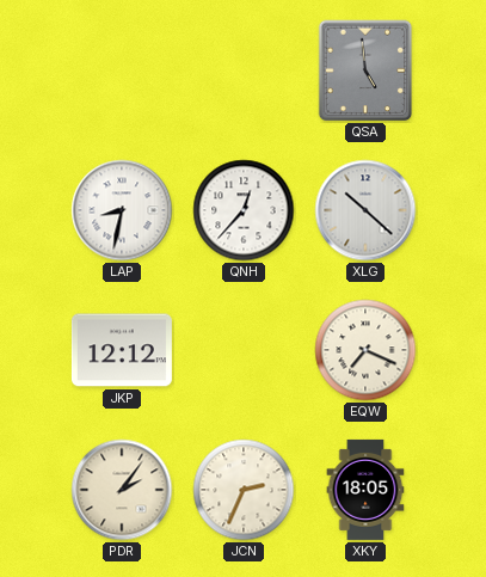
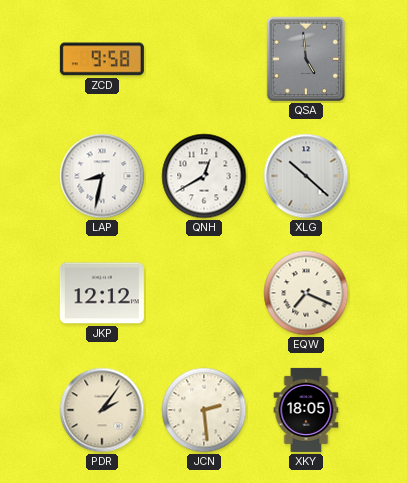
ZCD: none -> 9:58
QNH: 12:37 -> 12:40
JCN: 2:34 -> 2:29
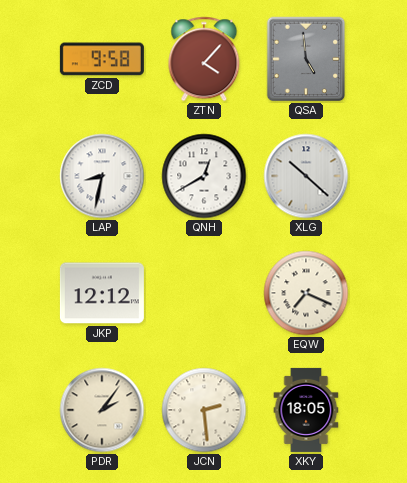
ZTN: none -> 4:07
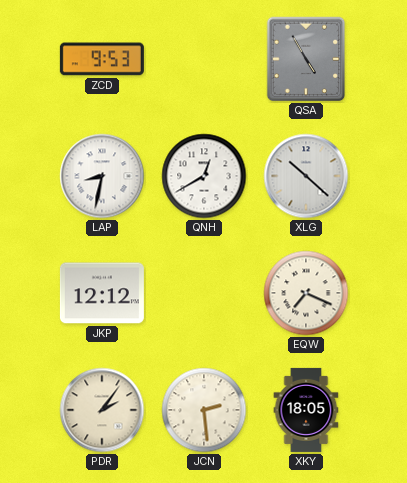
ZCD: 9:58 -> 9:53
ZTN: 4:07 -> none
QSA: 4:59 -> 4:55
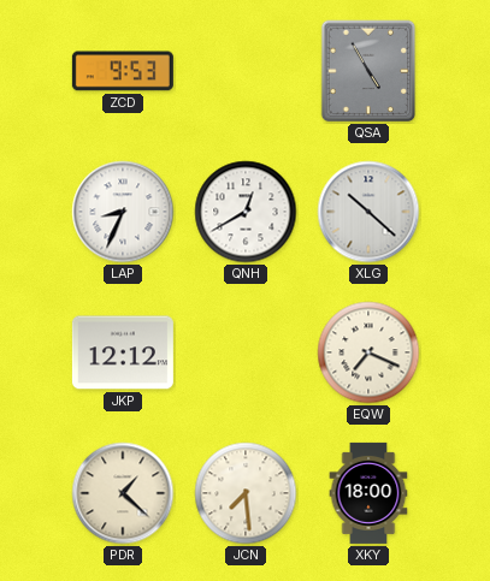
LAP: 8:32 -> 8:34
PDR: 2:06 -> 1:22
JCN: 2:29 -> 7:29
XKY: 18:05 -> 18:00
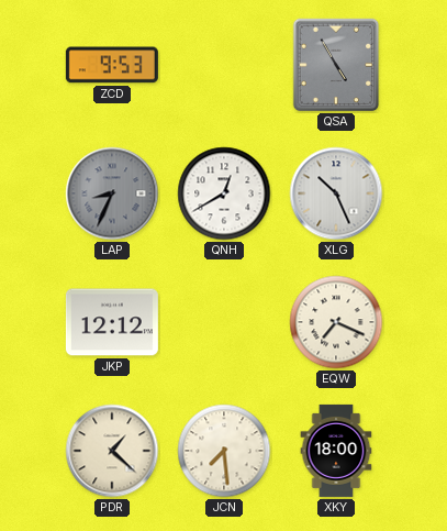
LAP dial: white -> grey
XLG: 10:22 -> 10:26
